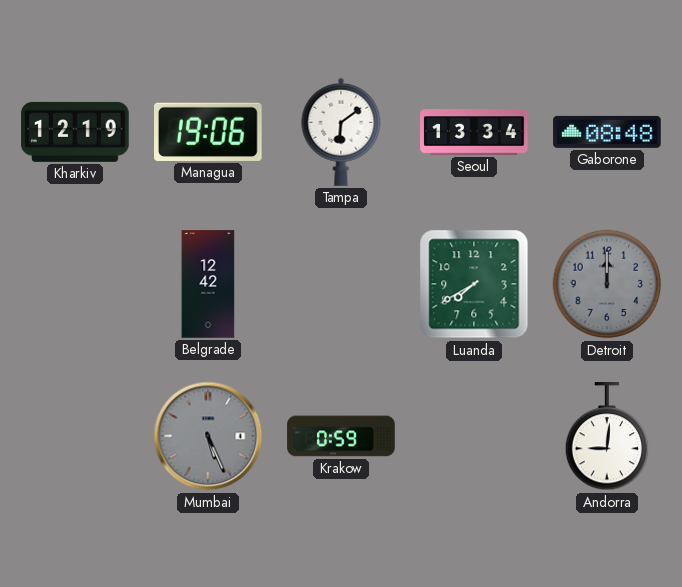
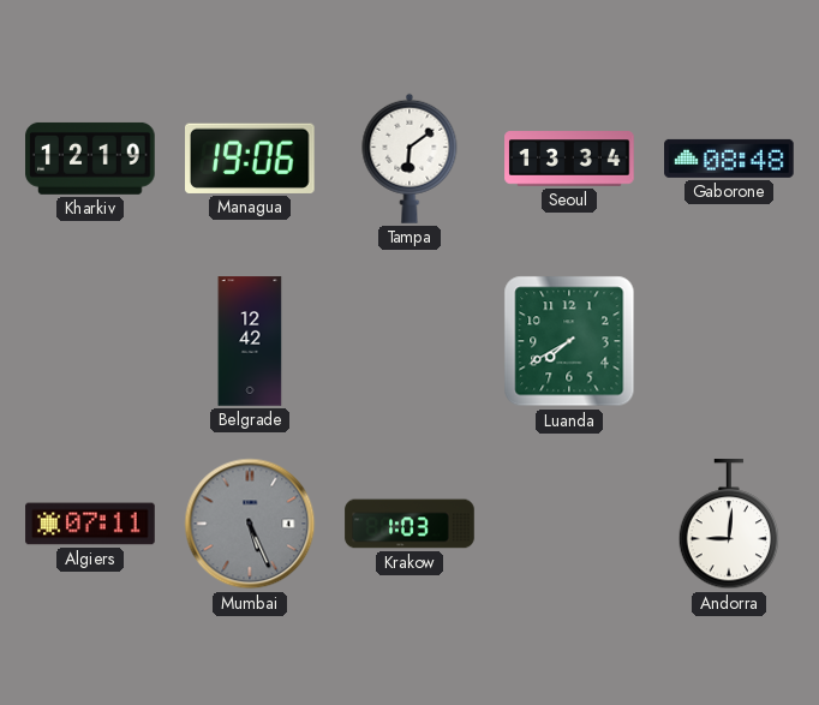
Detroit: 12:00 -> none
Algiers: none -> 07:11
Krakow: 0:59 -> 1:03
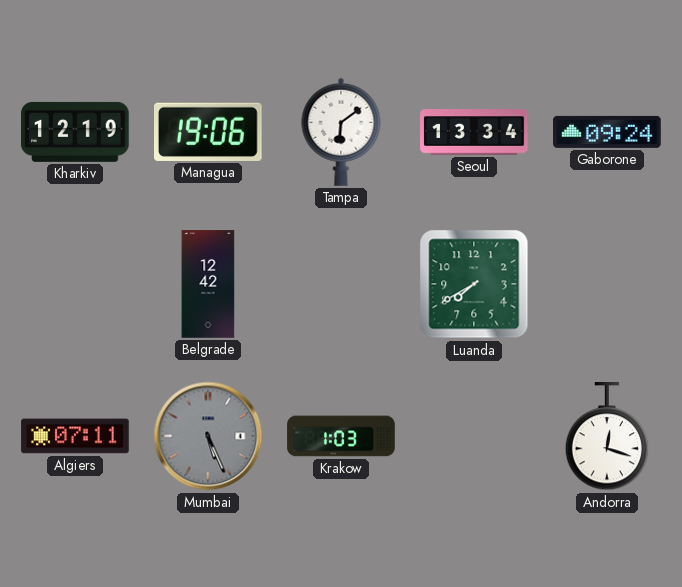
Gaborone: 08:48 -> 09:24
Andorra: 9:01 -> 12:18
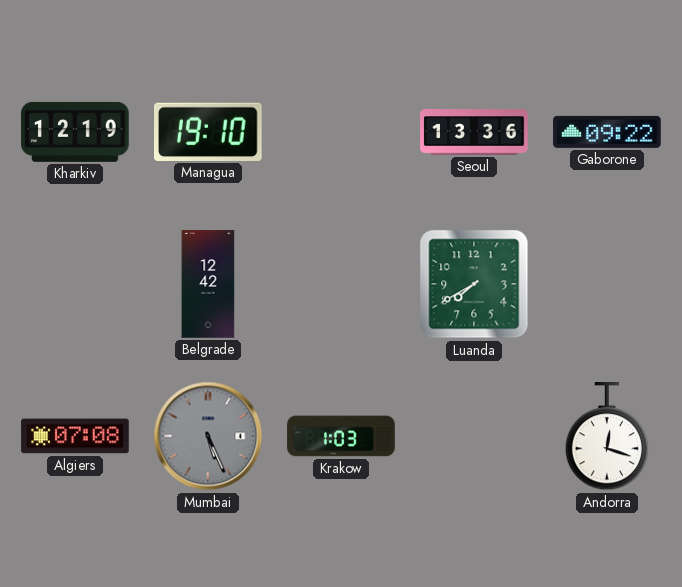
Managua: 19:06 -> 19:10
Tampa: 6:09 -> none
Seoul: 13:34 -> 13:36
Gaborone: 09:24 -> 09:22
Algiers: 07:11 -> 07:08
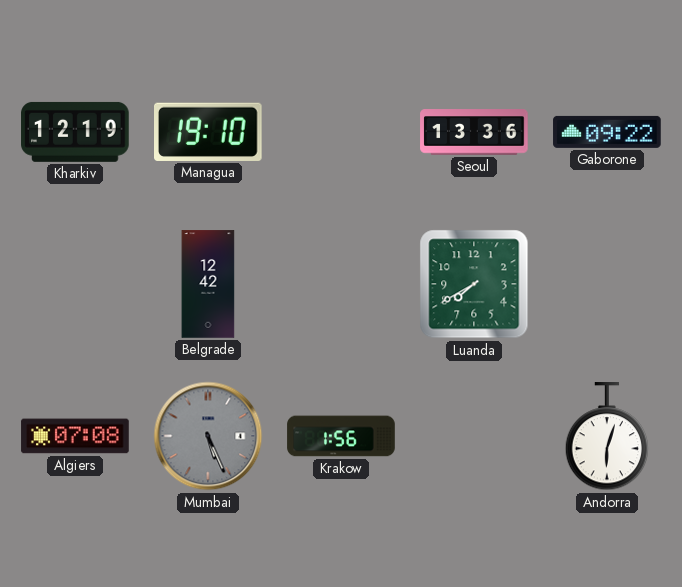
Krakow: 1:03 -> 1:56
Andorra: 12:18 -> 6:03
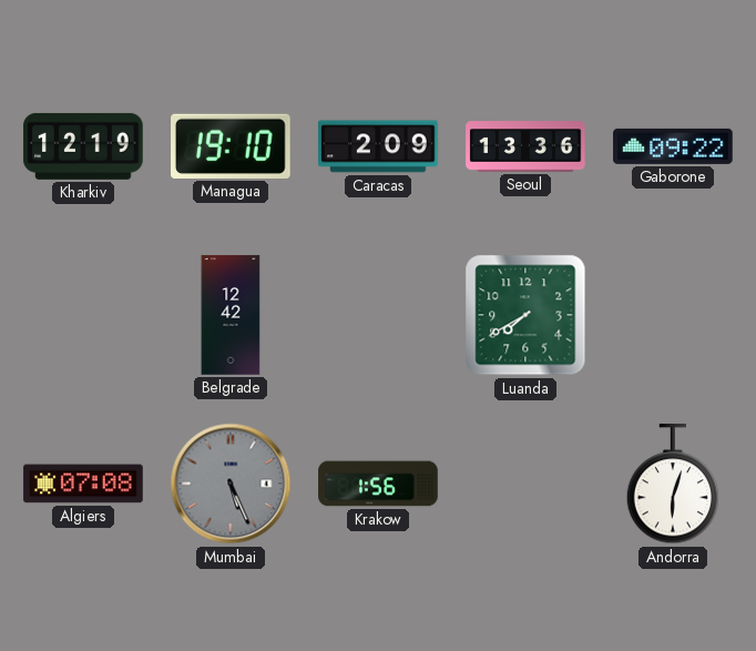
Caracas: none -> 2:09
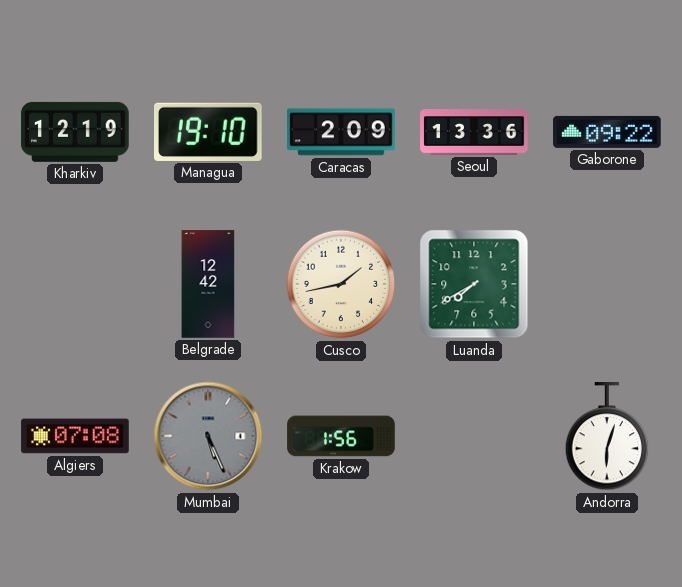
Cusco: none -> 1:43
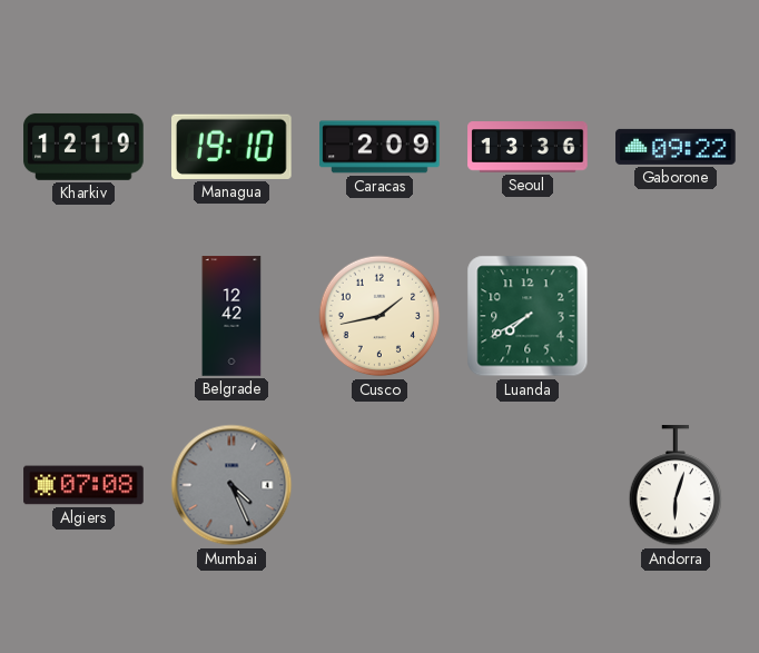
Mumbai: 5:26 -> 4:26
Krakow: 1:56 -> none
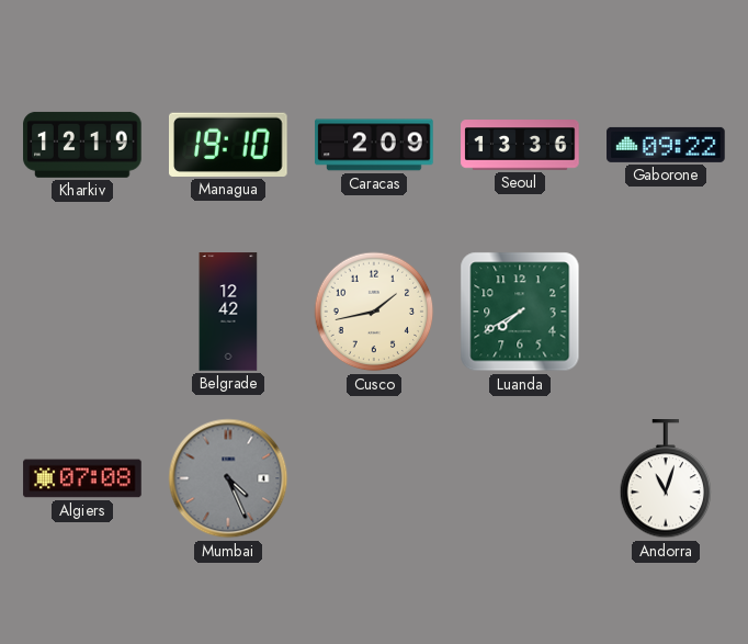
Andorra: 6:03 -> 11:03
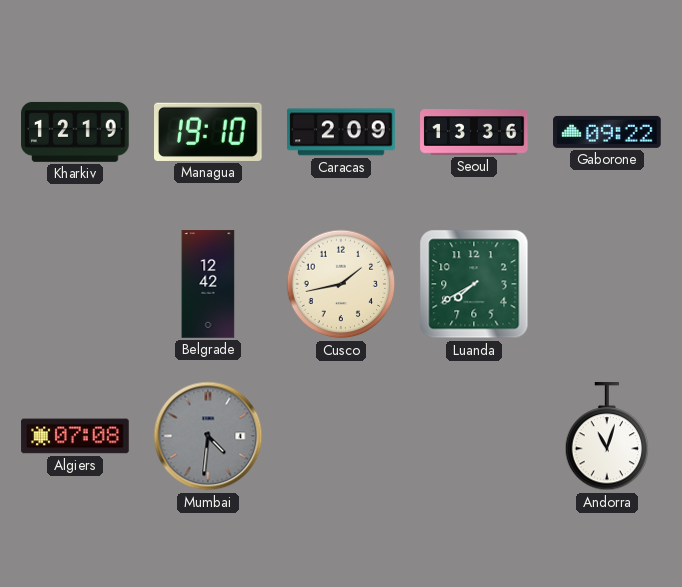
Mumbai: 4:26 -> 4:31
